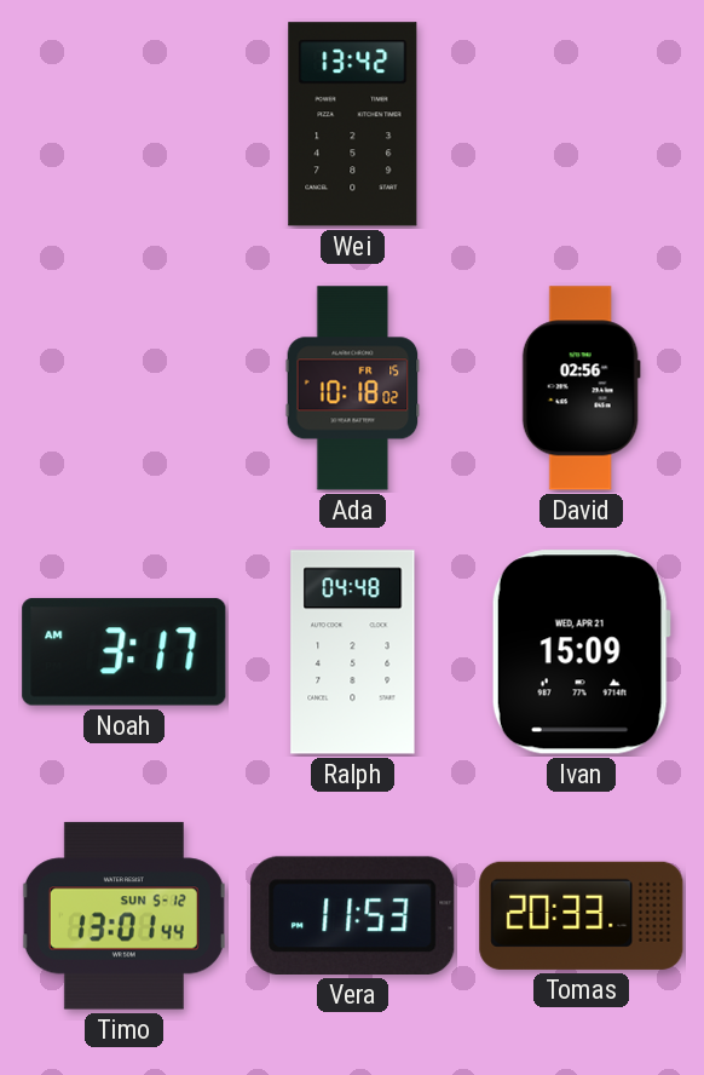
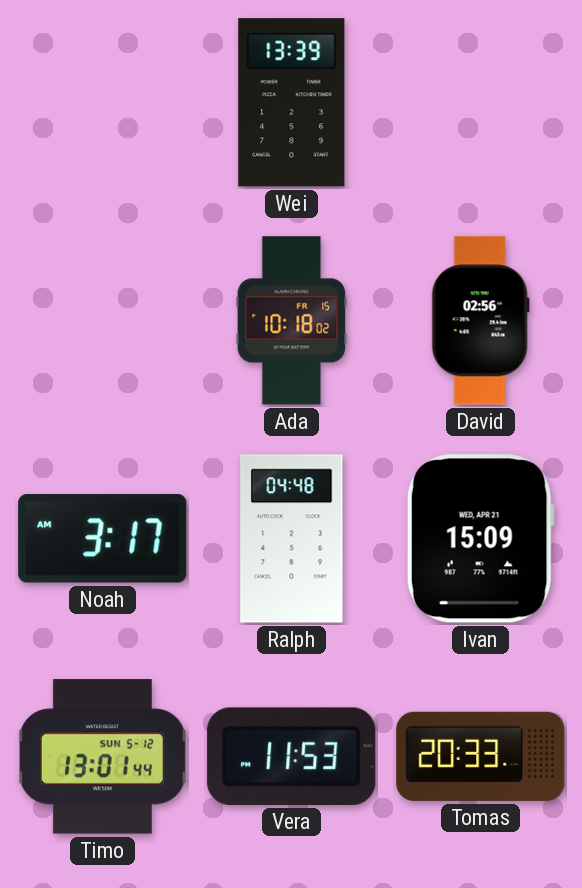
Wei: 13:42 -> 13:39
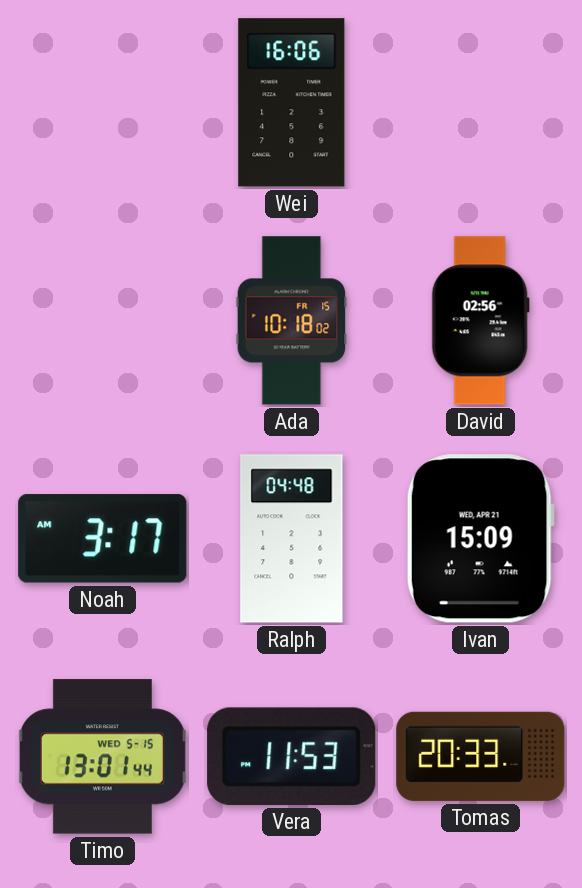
Wei: 13:39 -> 16:06
Timo date: SUN 5-12 -> WED 5-15
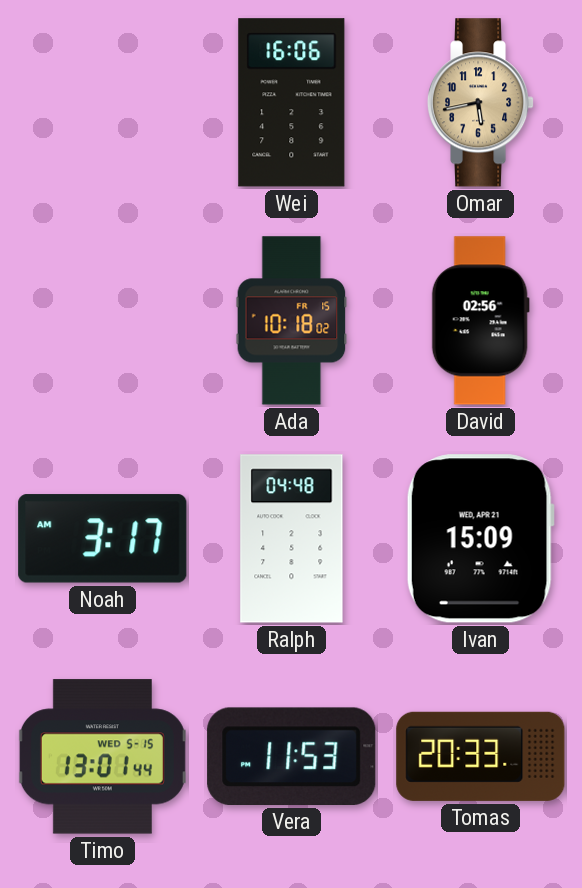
Omar: none -> 5:43
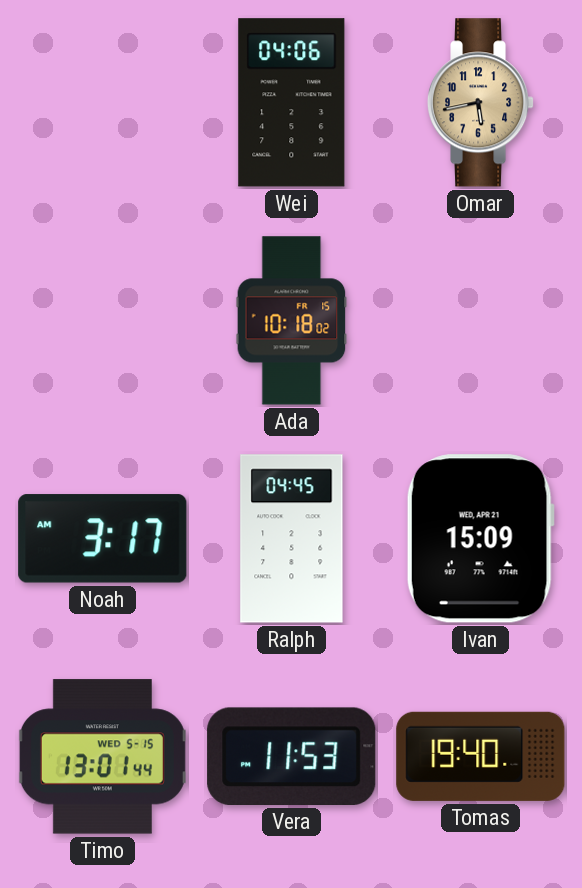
Wei: 16:06 -> 04:06
David: 02:56 -> none
Ralph: 04:48 -> 04:45
Tomas: 20:33 -> 19:40
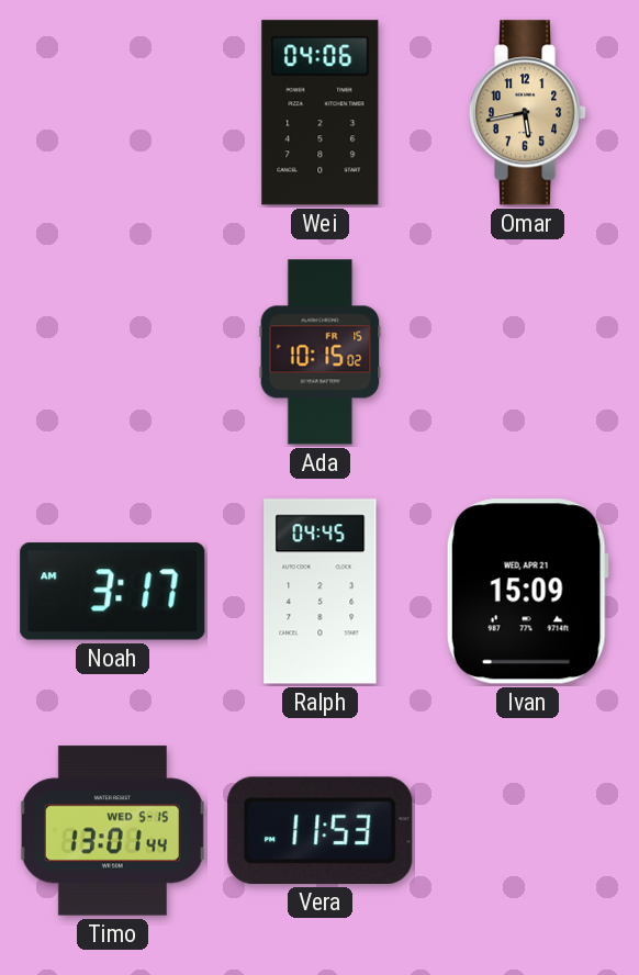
Ada: 10:18 -> 10:15
Tomas: 19:40 -> none
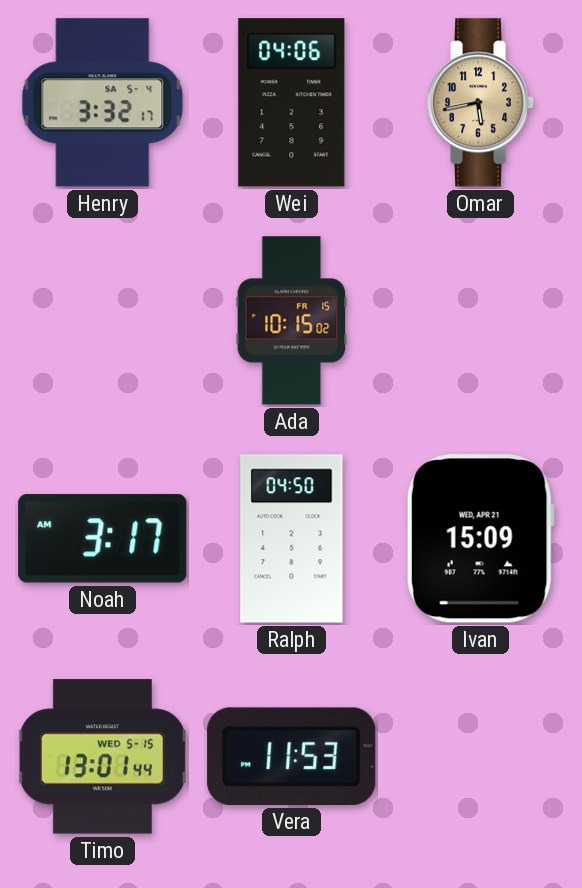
Henry: none -> 3:32
Ralph: 04:45 -> 04:50
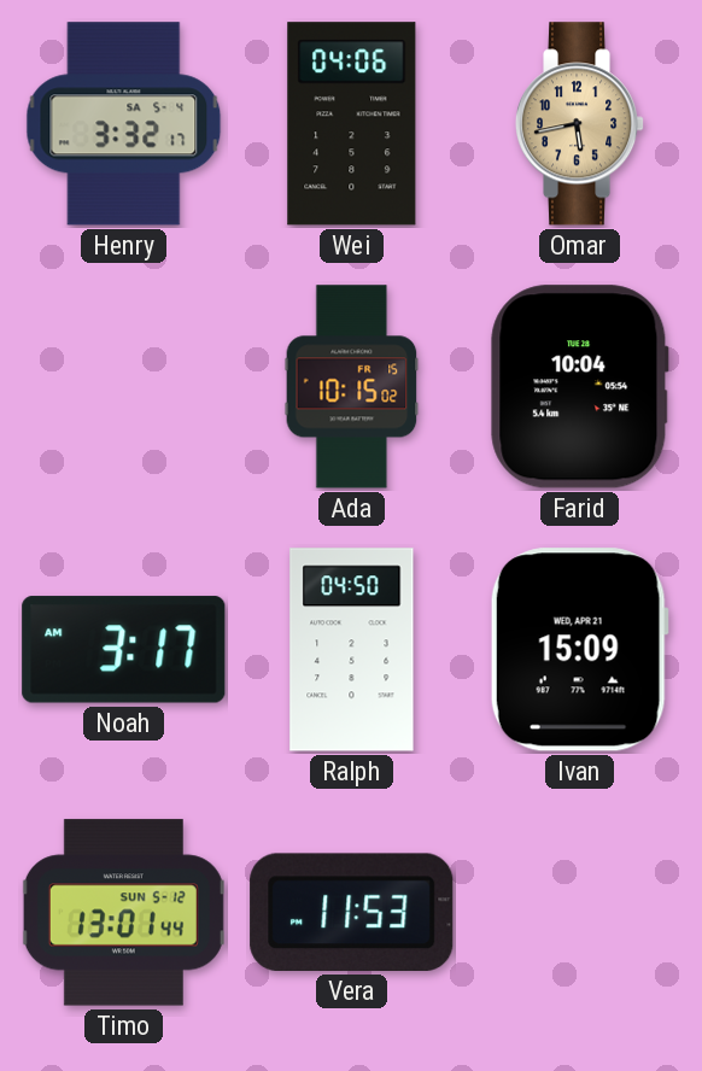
Farid: none -> 10:04
Timo date: WED 5-15 -> SUN 5-12
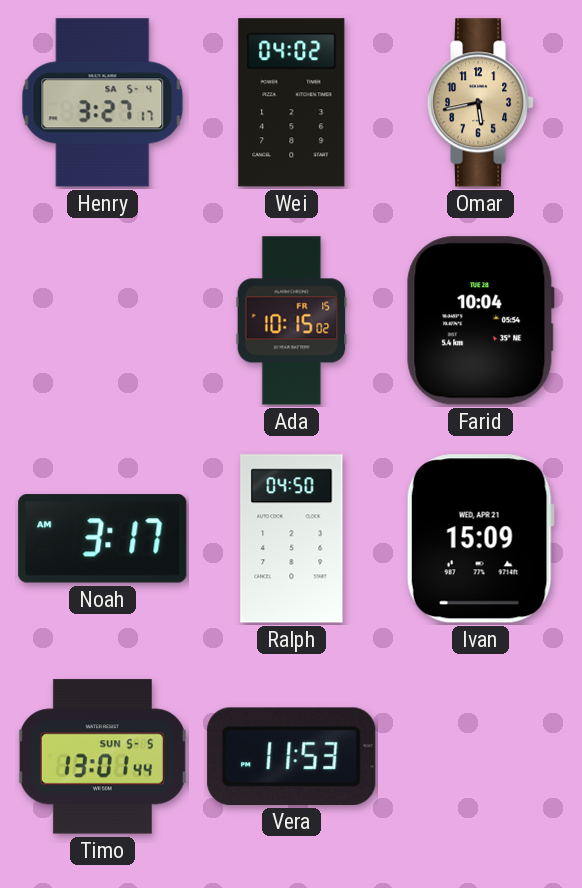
Henry: 3:32 -> 3:27
Wei: 04:06 -> 04:02
Timo date: SUN 5-12 -> SUN 5-5
